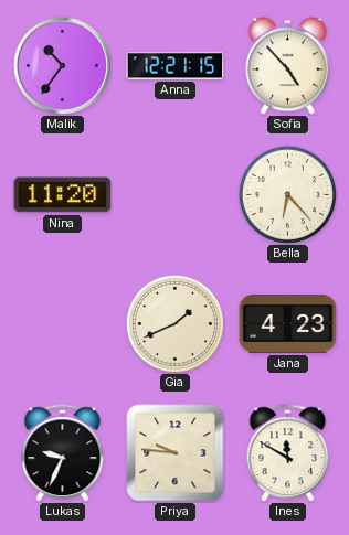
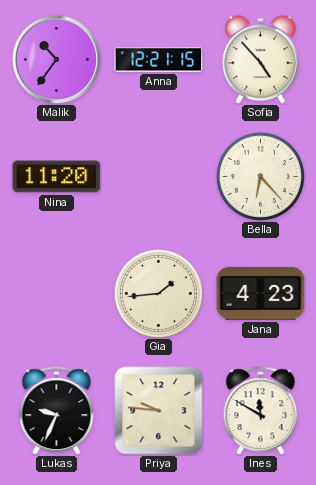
Gia: 1:41 -> 1:44
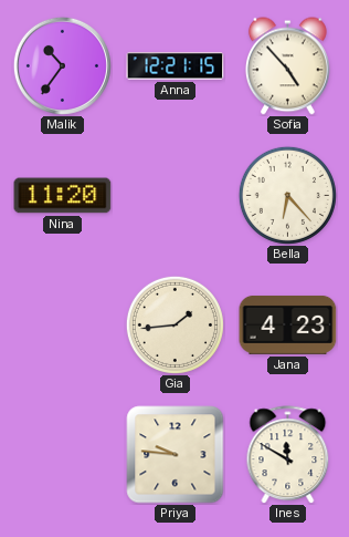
Lukas: 9:34 -> none
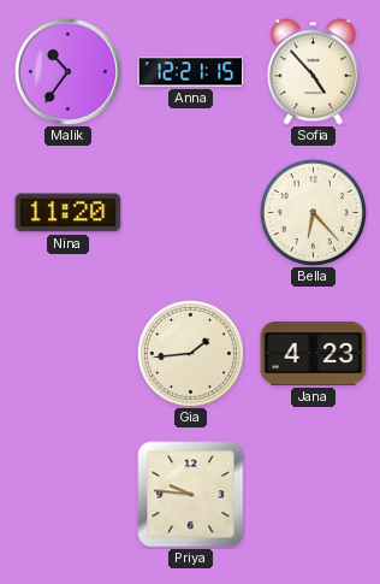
Ines: 11:50 -> none
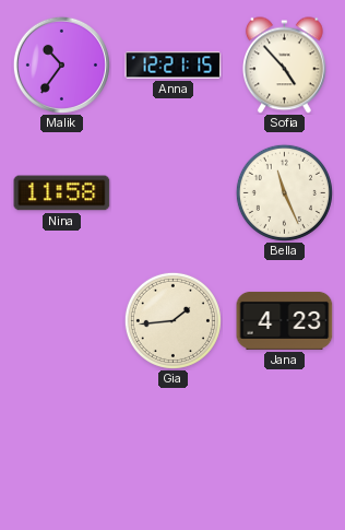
Nina: 11:20 -> 11:58
Bella: 6:23 -> 11:26
Priya: 9:46 -> none
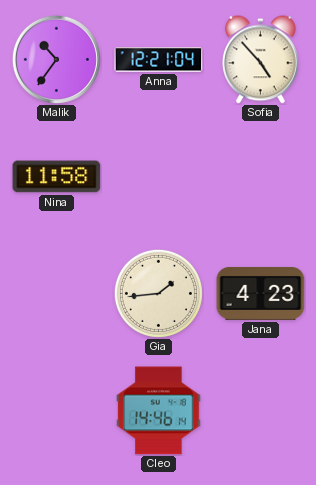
Anna: 12:21:15 -> 12:21:04
Bella: 11:26 -> none
Cleo: none -> 14:46
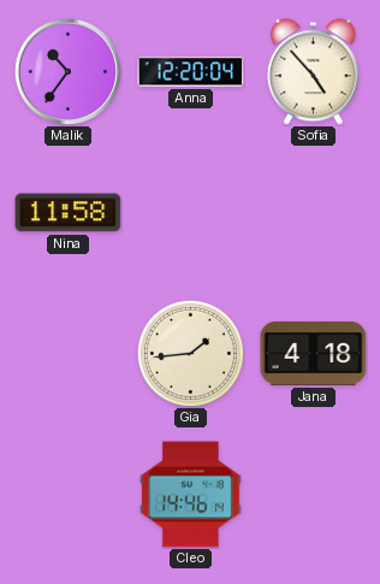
Anna: 12:21 -> 12:20
Jana: 4:23 -> 4:18
